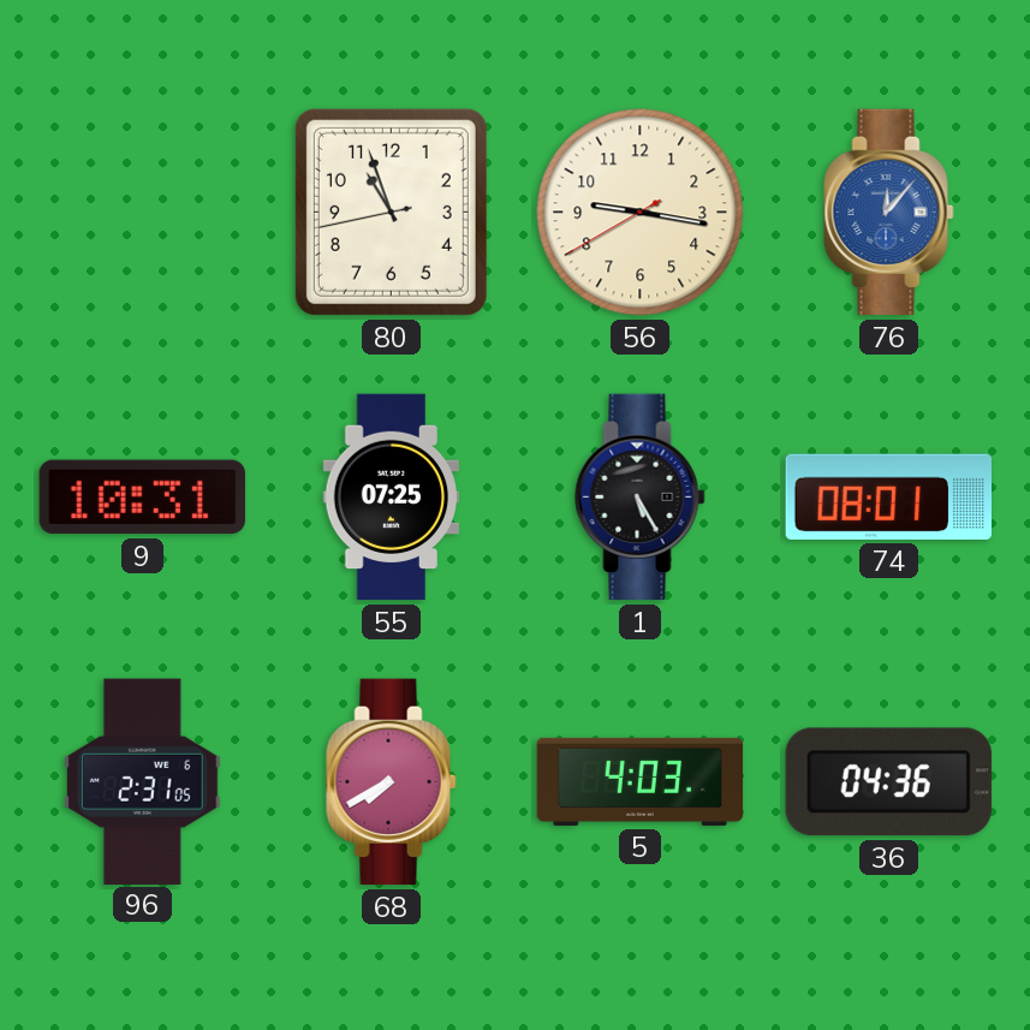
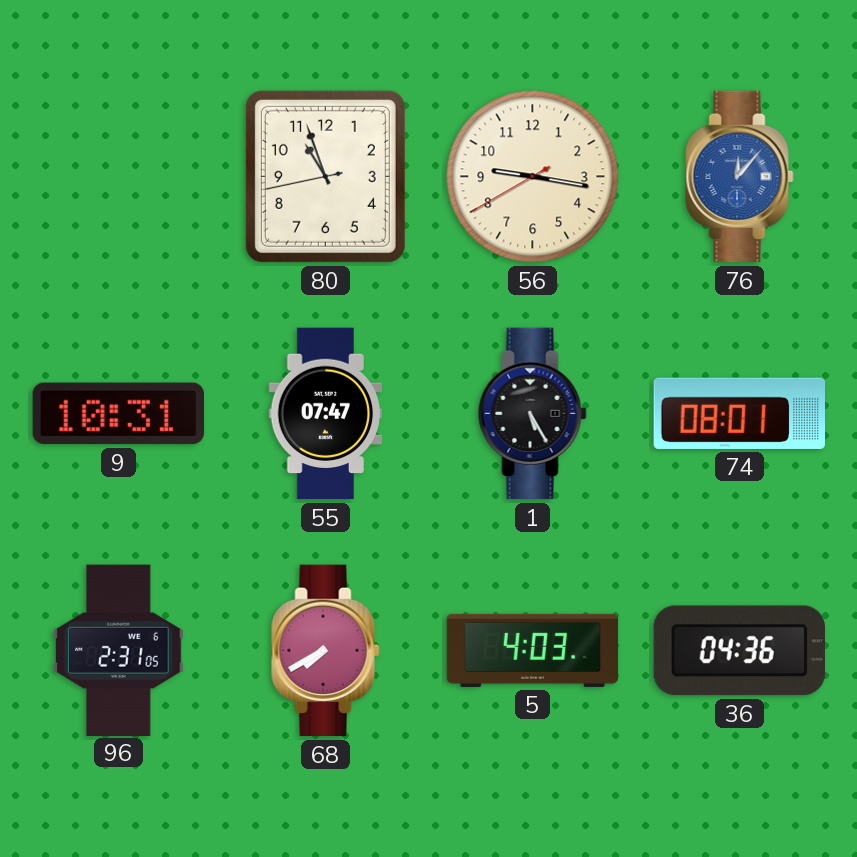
55: 07:25 -> 07:47
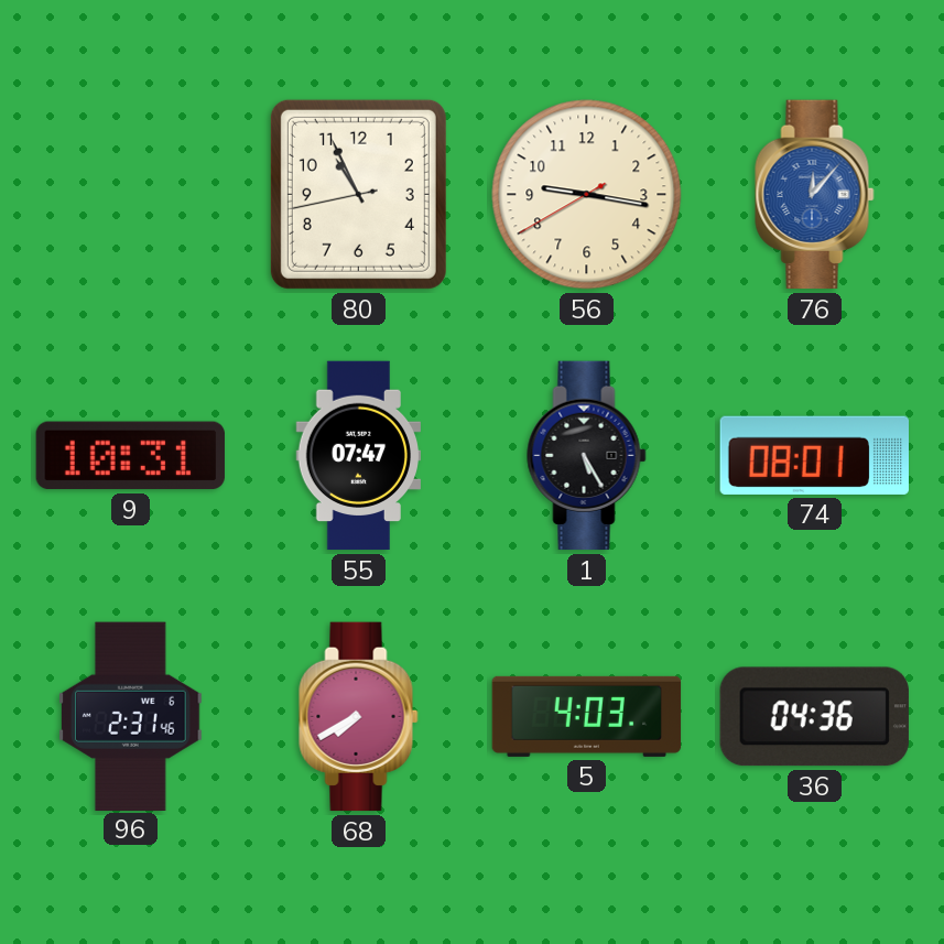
80: 10:56 -> 10:55
96: 2:31:05 -> 2:31:46
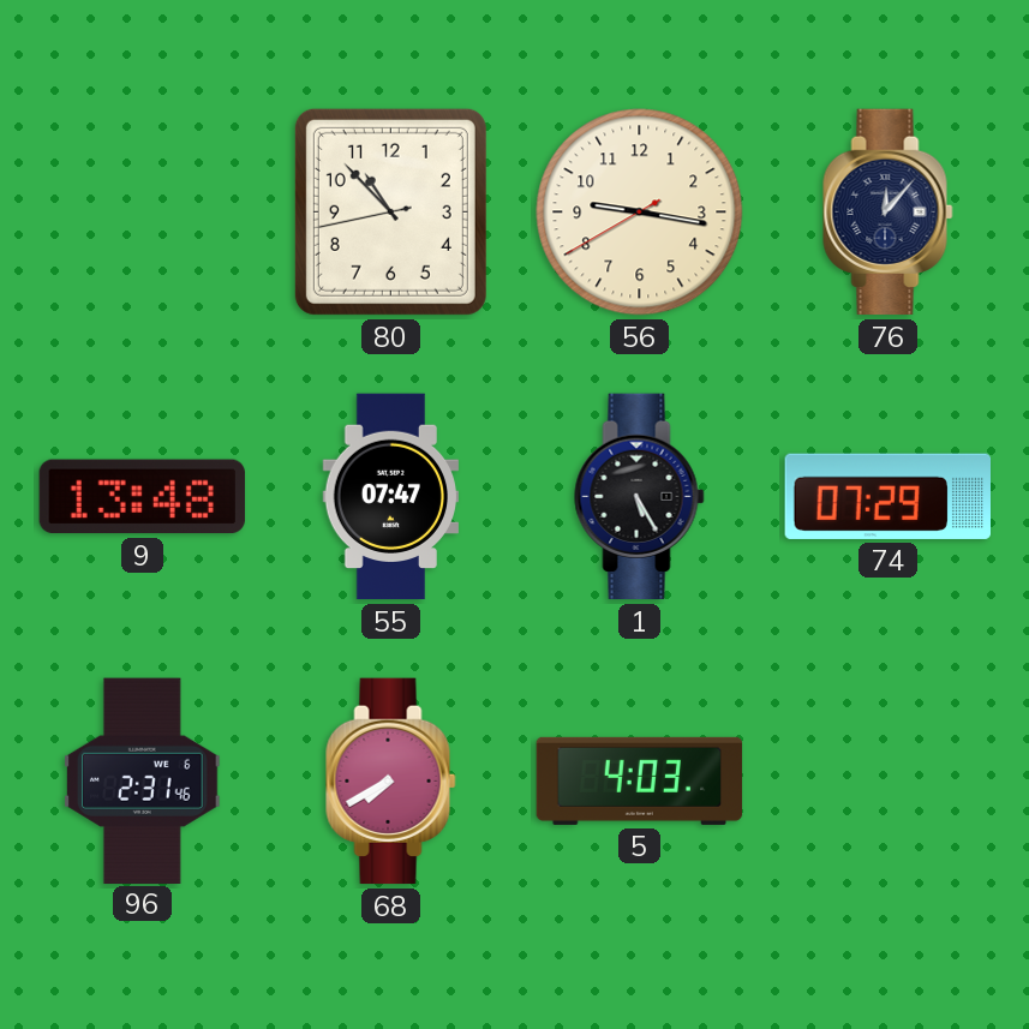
80: 10:55 -> 10:52
76 dial: blue -> navy
9: 10:31 -> 13:48
74: 08:01 -> 07:29
36: 04:36 -> none
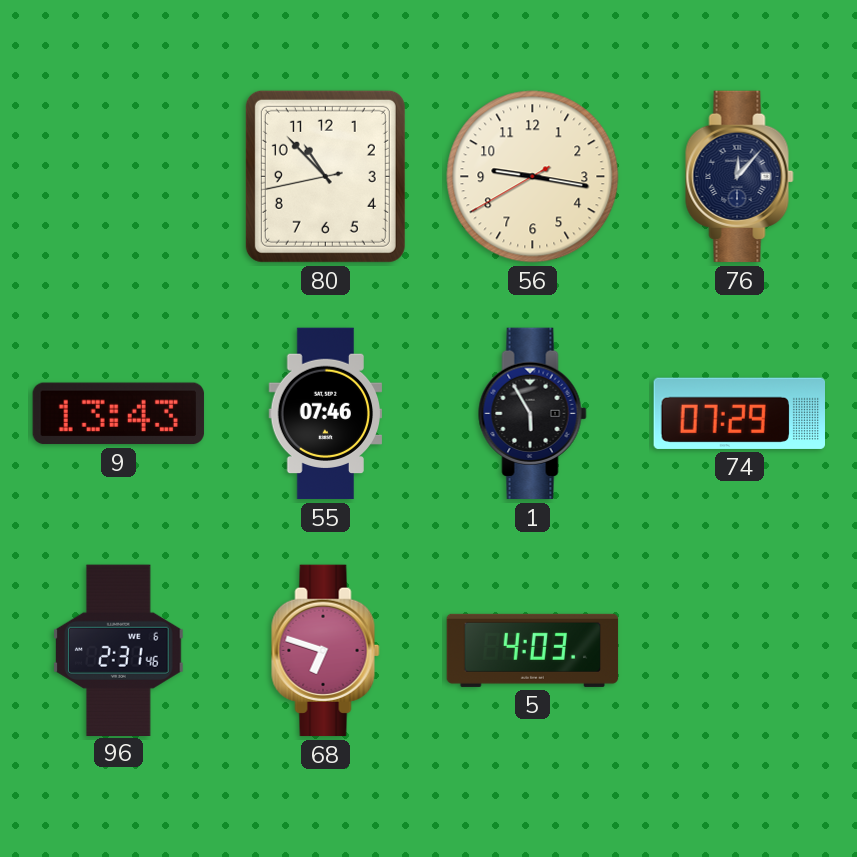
9: 13:48 -> 13:43
55: 07:47 -> 07:46
1: 5:25 -> 5:55
68: 7:40 -> 6:48
